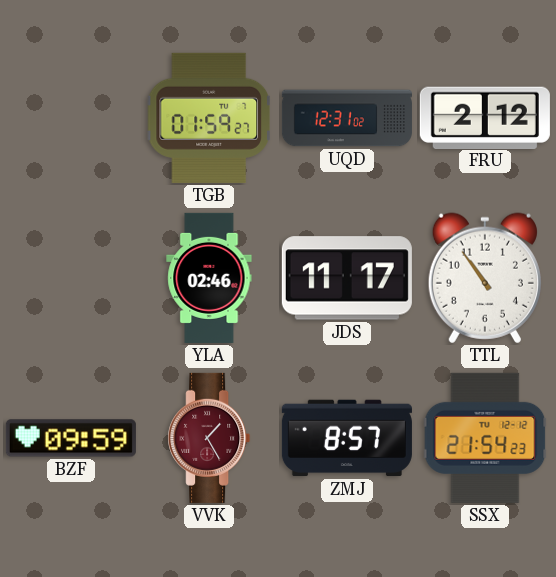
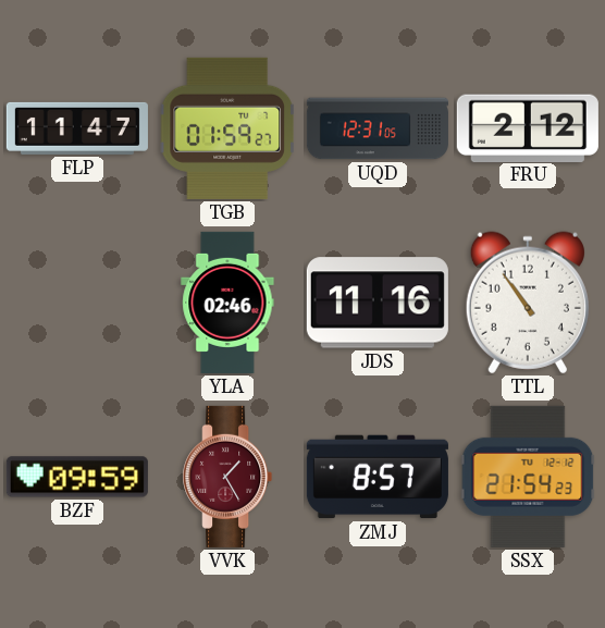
FLP: none -> 11:47
UQD: 12:31:02 -> 12:31:05
JDS: 11:17 -> 11:16
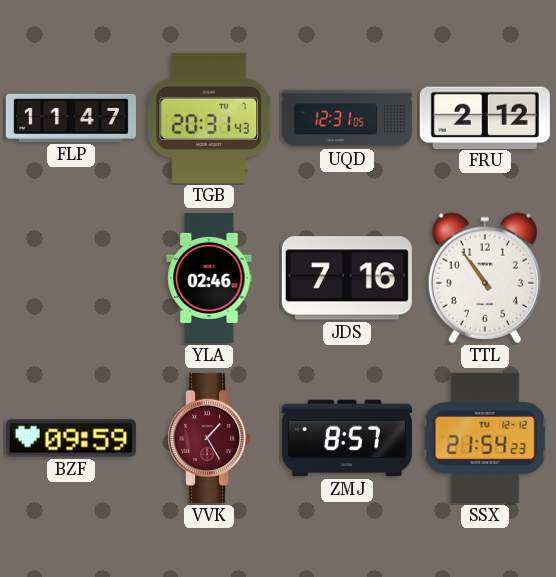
TGB: 01:59 -> 20:31
JDS: 11:16 -> 7:16
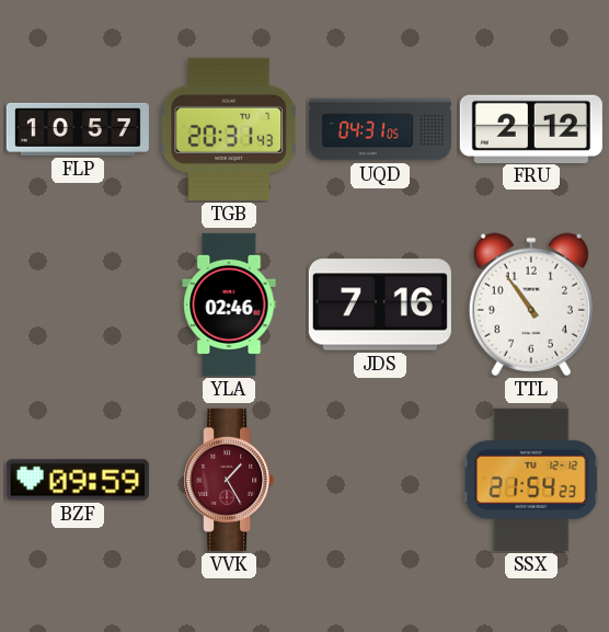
FLP: 11:47 -> 10:57
UQD: 12:31 -> 04:31
ZMJ: 8:57 -> none
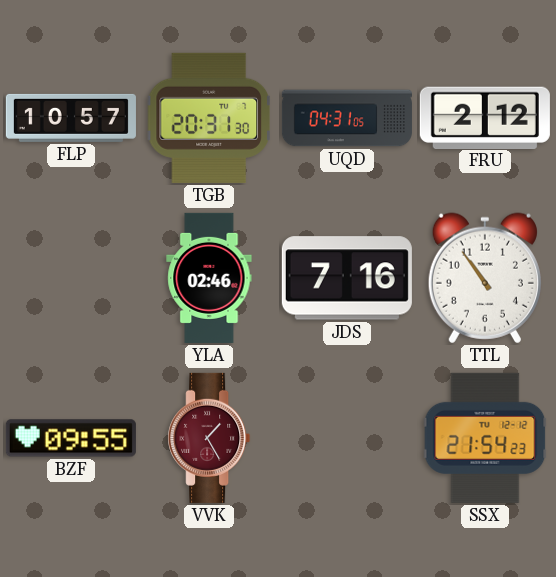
TGB: 20:31:43 -> 20:31:30
BZF: 09:59 -> 09:55
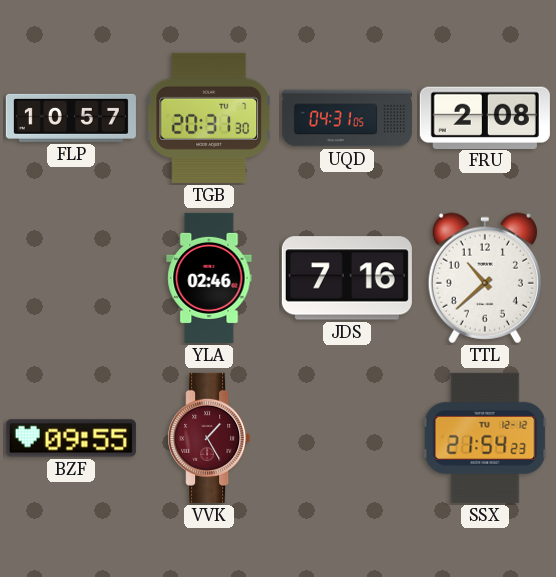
FRU: 2:12 -> 2:08
TTL: 10:54 -> 10:38
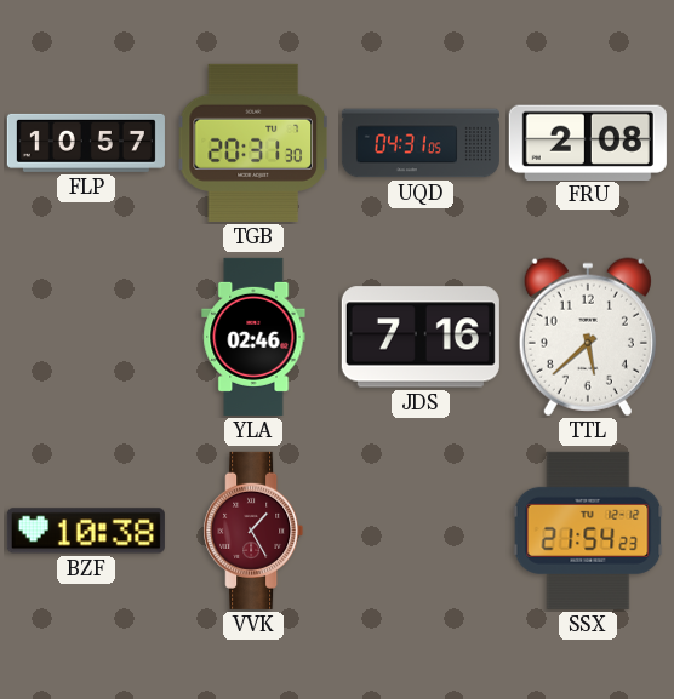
TTL: 10:38 -> 5:38
BZF: 09:55 -> 10:38
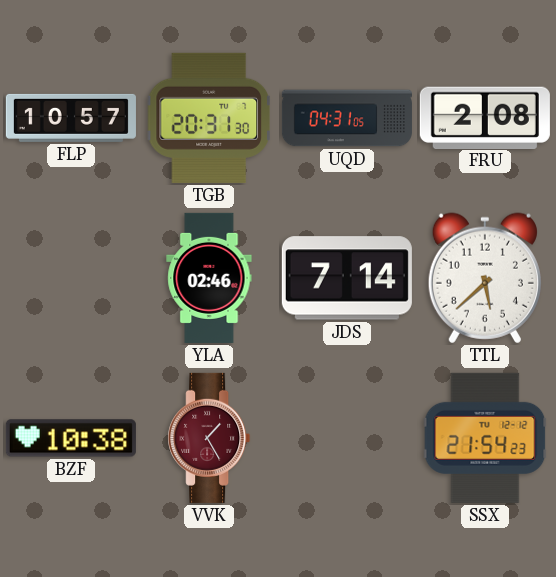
JDS: 7:16 -> 7:14
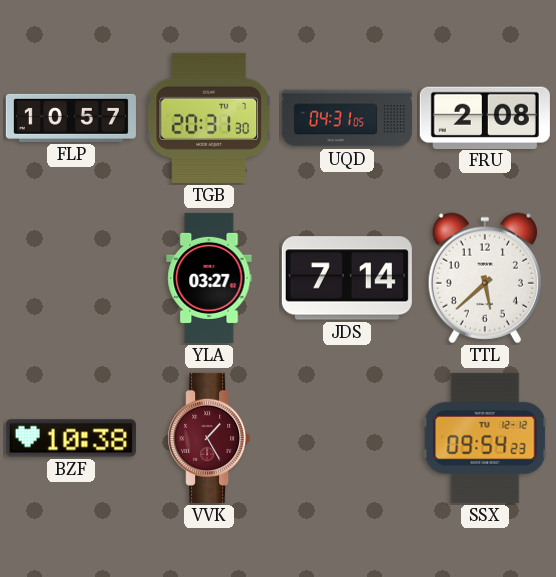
YLA: 02:46 -> 03:27
SSX: 21:54 -> 09:54
